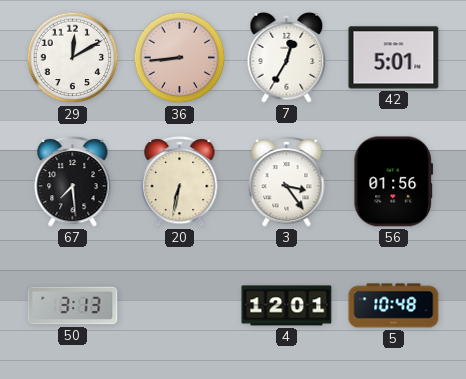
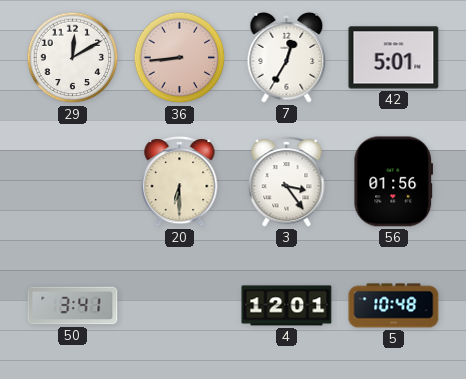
67: 7:29 -> none
20: 6:32 -> 6:30
50: 3:13 -> 3:41
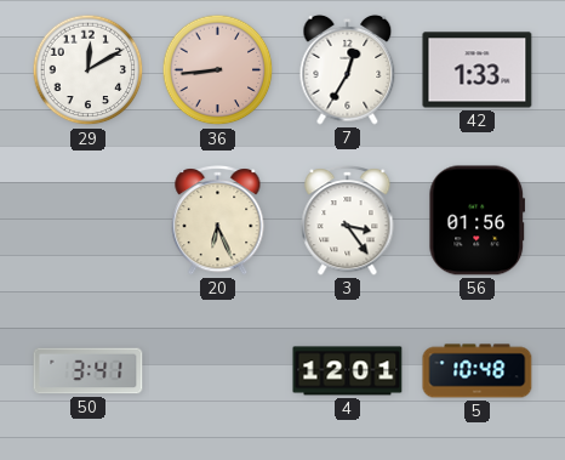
42: 5:01 -> 1:33
20: 6:30 -> 6:26
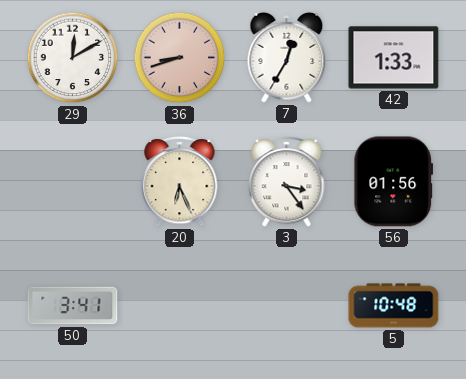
36: 8:44 -> 8:42
4: 12:01 -> none
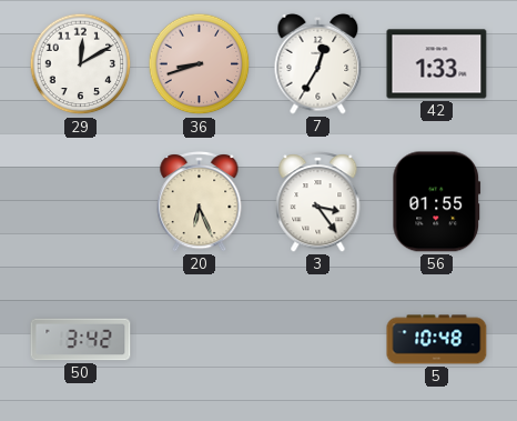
56: 01:56 -> 01:55
50: 3:41 -> 3:42
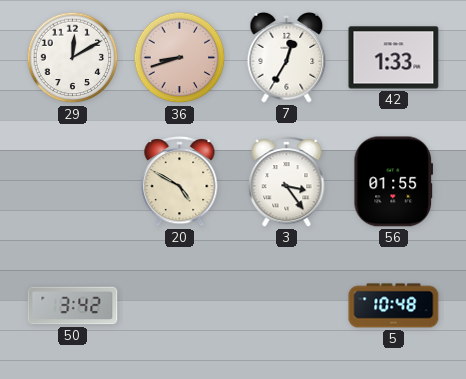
20: 6:26 -> 4:50
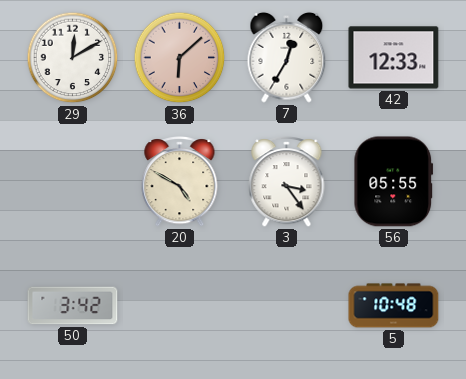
36: 8:42 -> 6:08
42: 1:33 -> 12:33
56: 01:55 -> 05:55
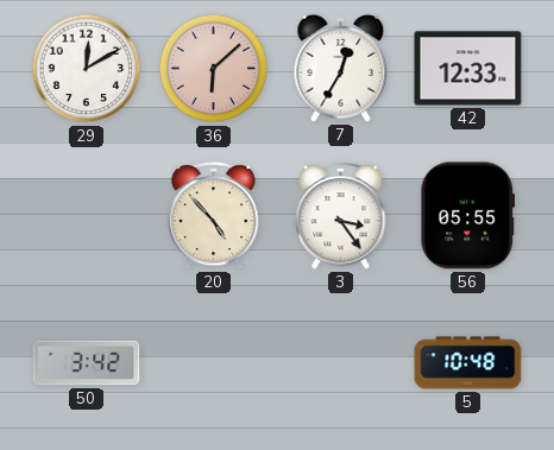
20: 4:50 -> 4:53
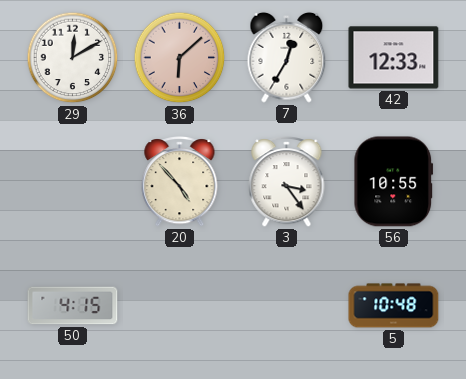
56: 05:55 -> 10:55
50: 3:42 -> 4:15
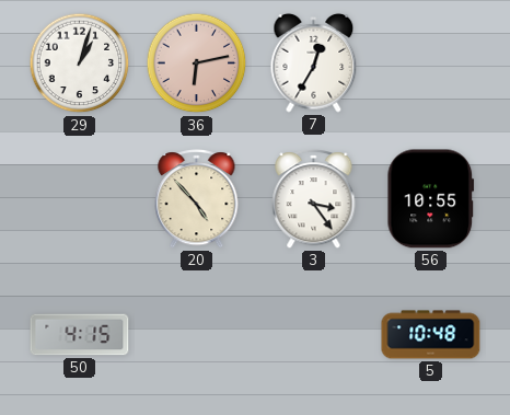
29: 12:10 -> 1:03
36: 6:08 -> 6:13
42: 12:33 -> none
